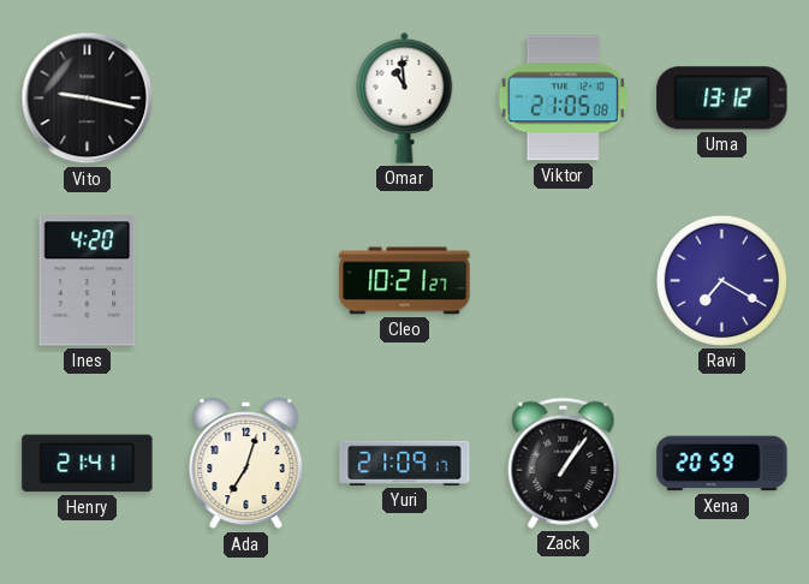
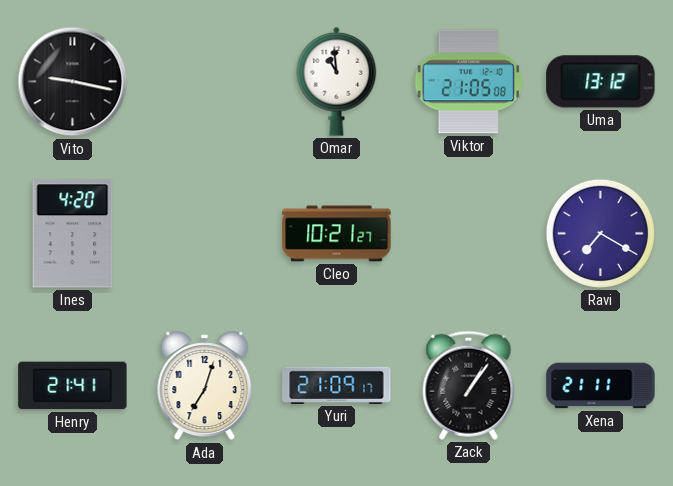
Xena: 20:59 -> 21:11
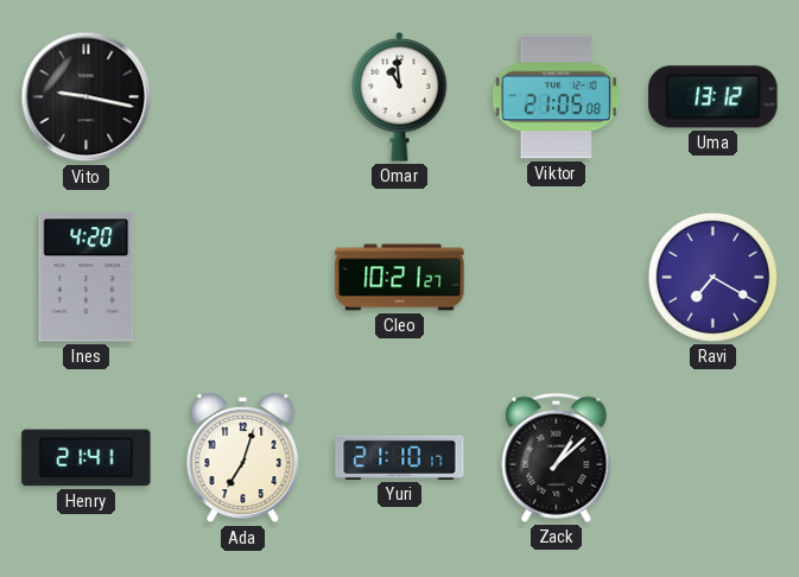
Yuri: 21:09 -> 21:10
Zack: 1:06 -> 1:08
Xena: 21:11 -> none
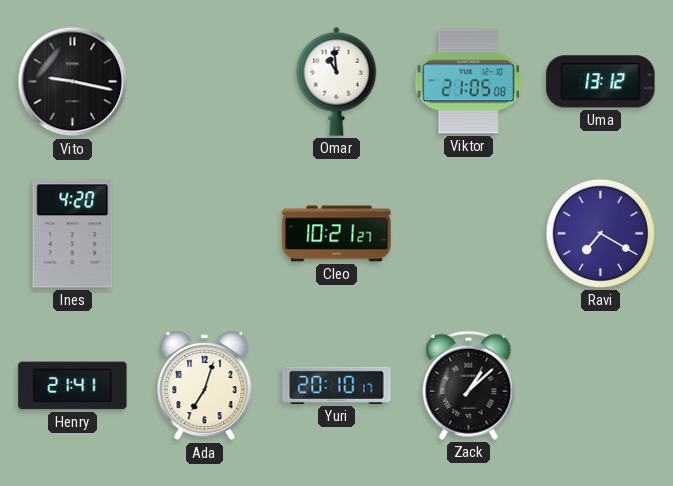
Yuri: 21:10 -> 20:10
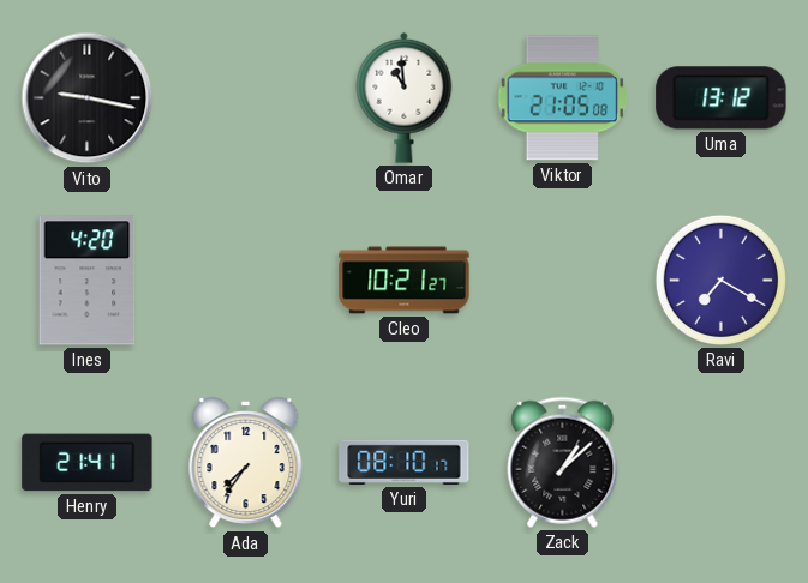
Ada: 7:03 -> 7:36
Yuri: 20:10 -> 08:10
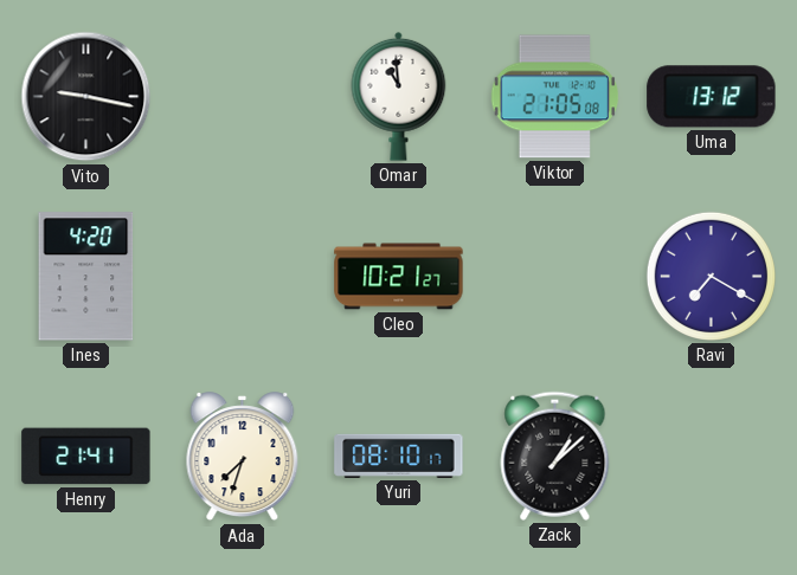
Ada: 7:36 -> 7:33
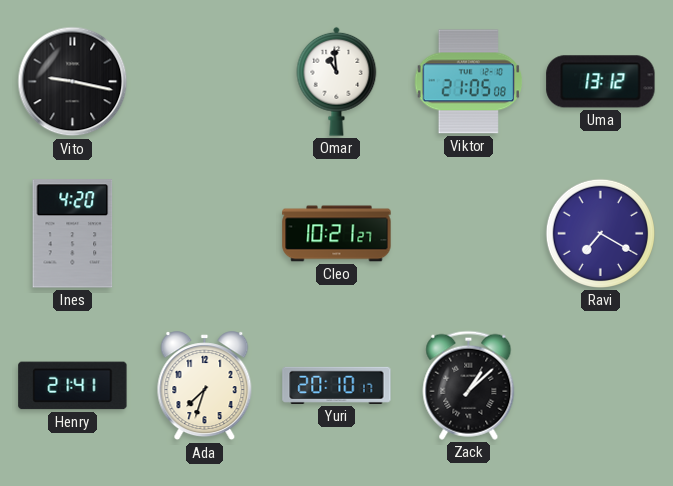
Yuri: 08:10 -> 20:10
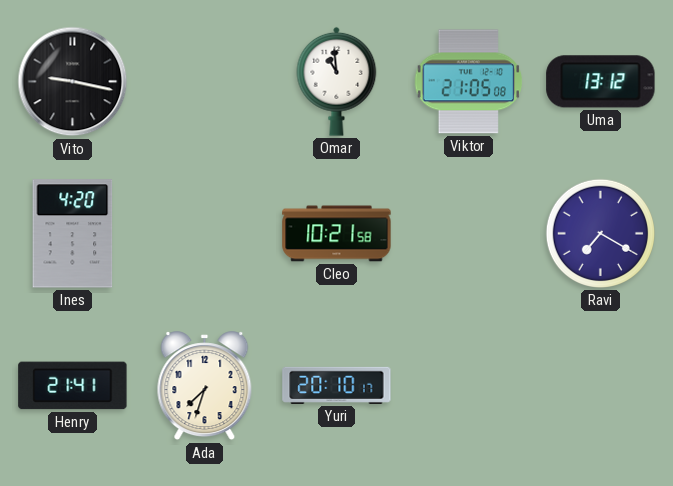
Cleo: 10:21:27 -> 10:21:58
Zack: 1:08 -> none
